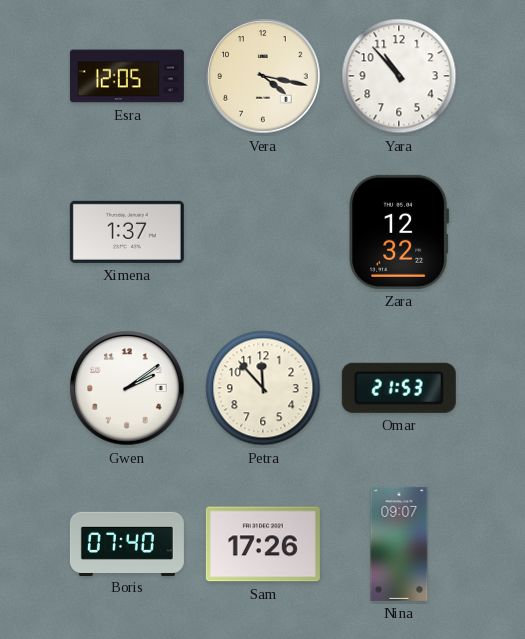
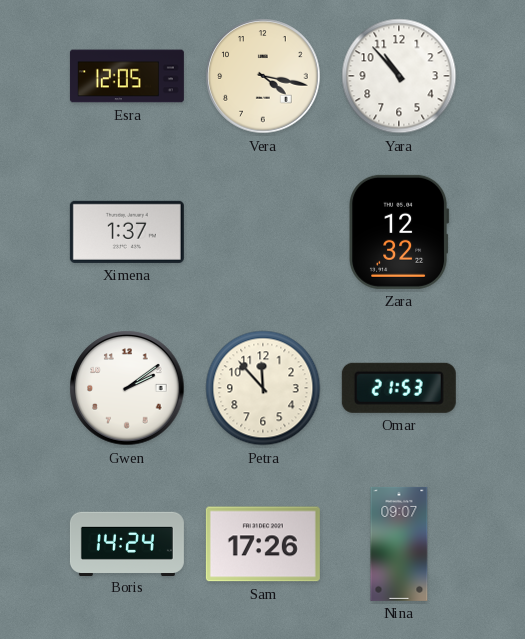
Boris: 07:40 -> 14:24
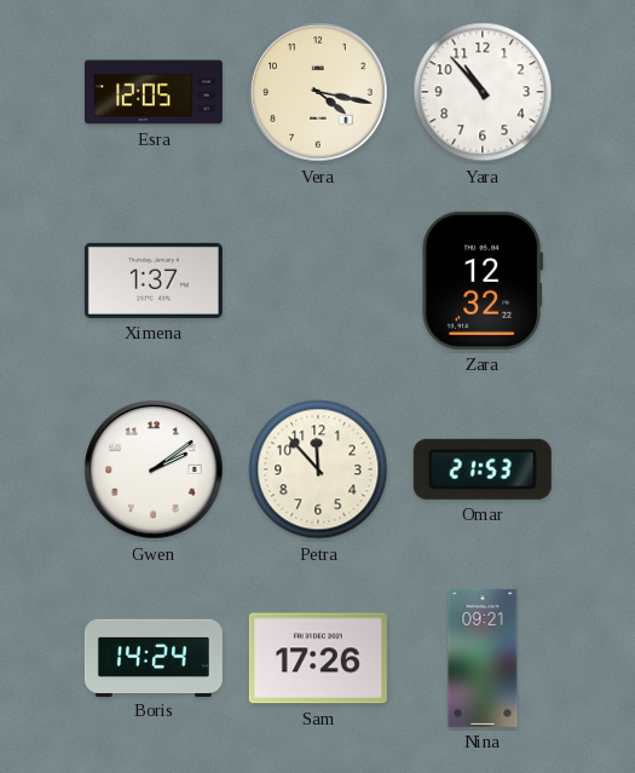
Nina: 09:07 -> 09:21
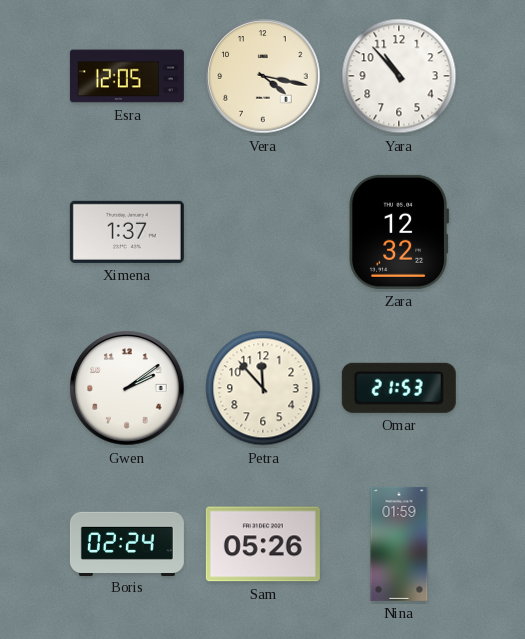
Boris: 14:24 -> 02:24
Sam: 17:26 -> 05:26
Nina: 09:21 -> 01:59
